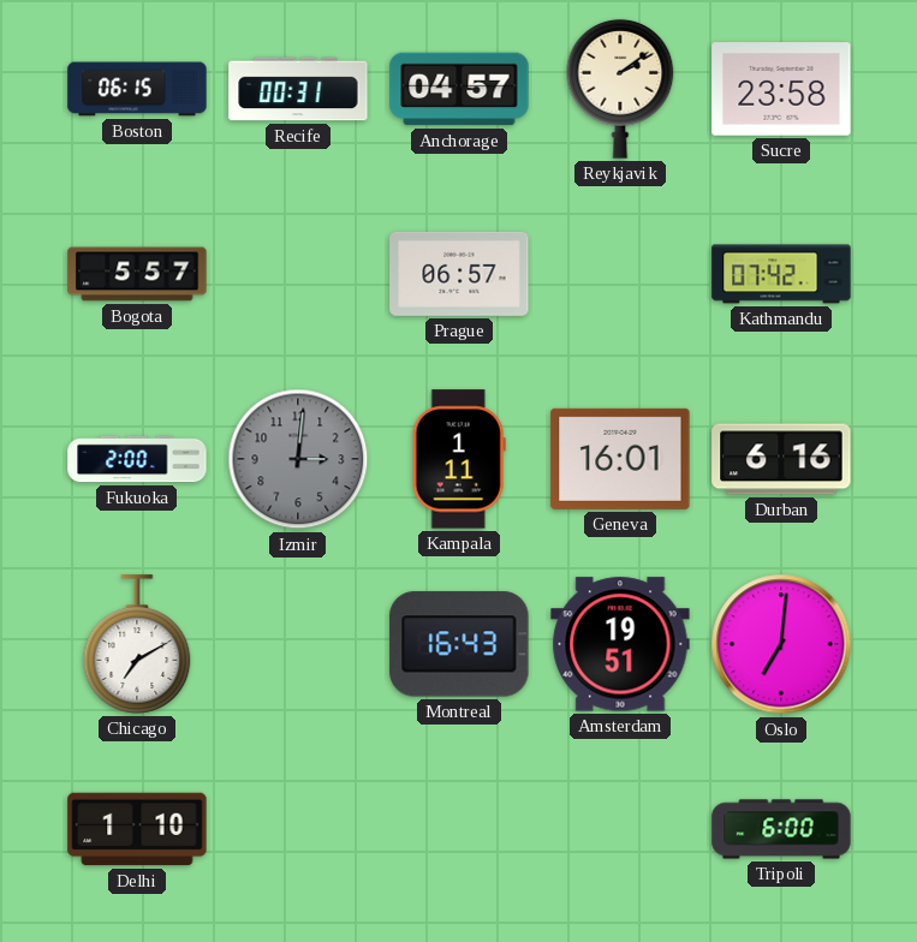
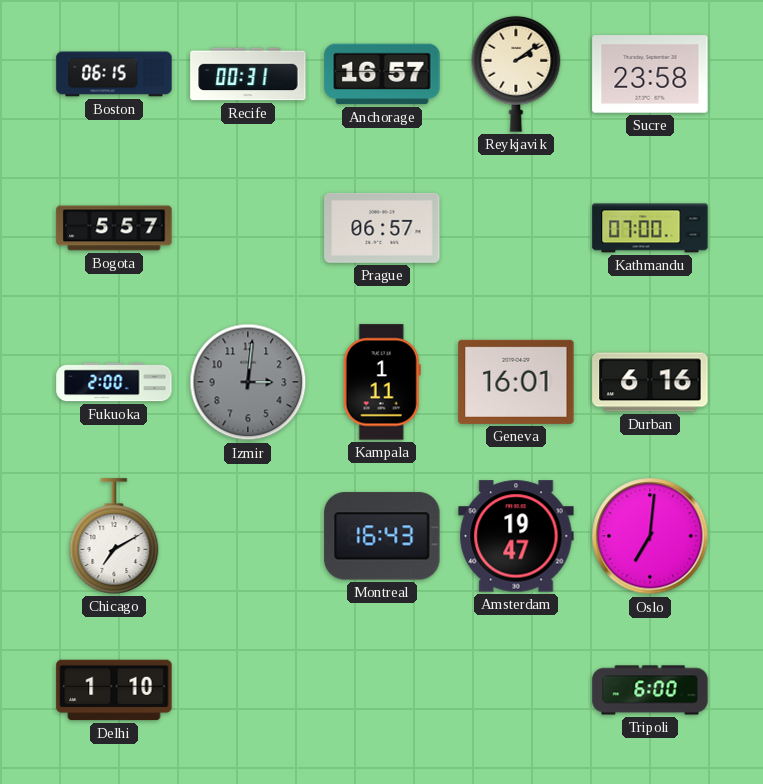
Anchorage: 04:57 -> 16:57
Kathmandu: 07:42 -> 07:00
Amsterdam: 19:51 -> 19:47
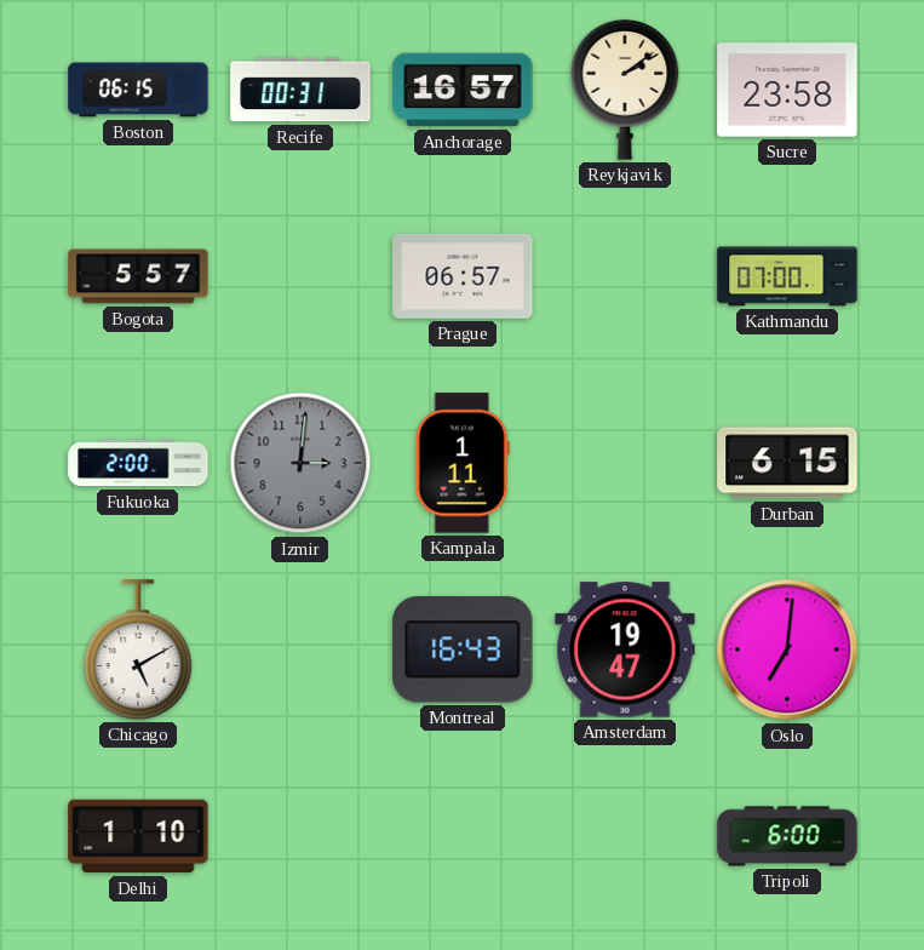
Geneva: 16:01 -> none
Durban: 6:16 -> 6:15
Chicago: 7:10 -> 5:10
